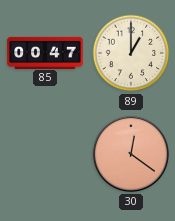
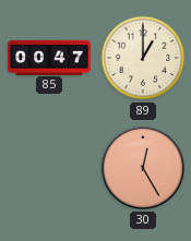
30: 12:21 -> 12:25
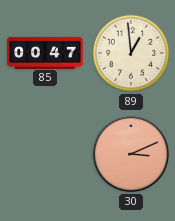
89: 1:00 -> 12:59
30: 12:25 -> 3:11
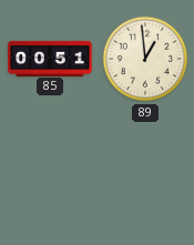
85: 00:47 -> 00:51
30: 3:11 -> none
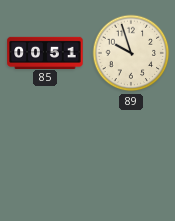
89: 12:59 -> 9:57
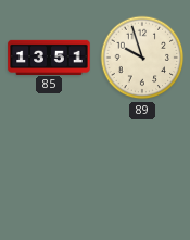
85: 00:51 -> 13:51
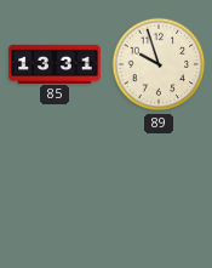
85: 13:51 -> 13:31
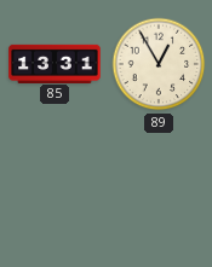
89: 9:57 -> 12:55
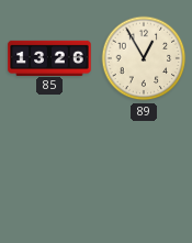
85: 13:31 -> 13:26
